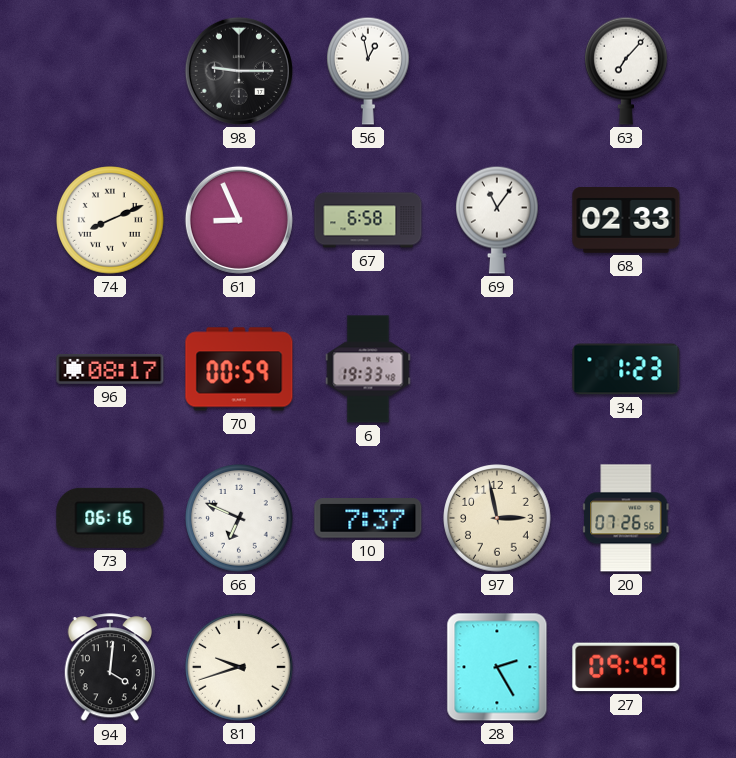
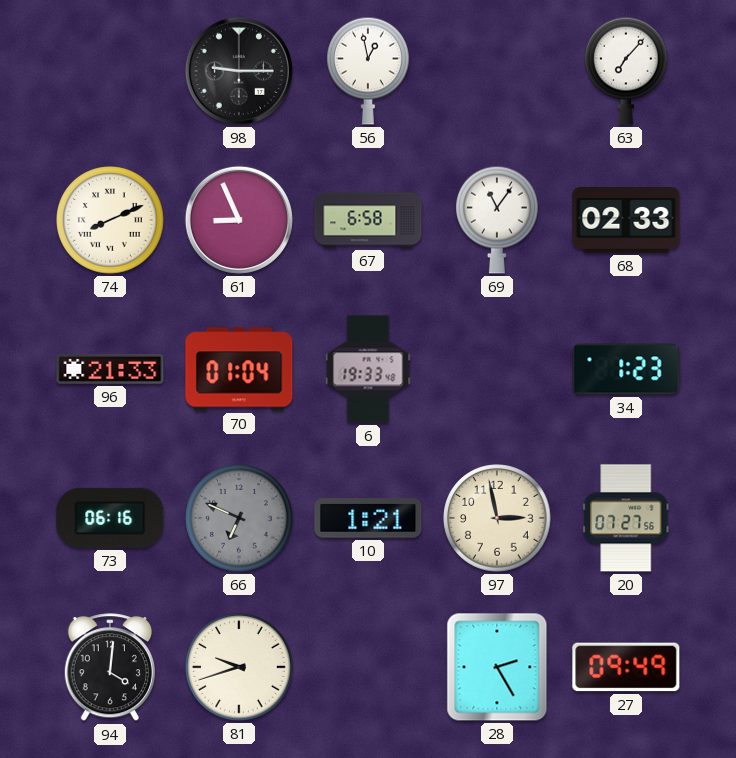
96: 08:17 -> 21:33
70: 00:59 -> 01:04
66 dial: white -> grey
10: 7:37 -> 1:21
20: 07:26 -> 07:27
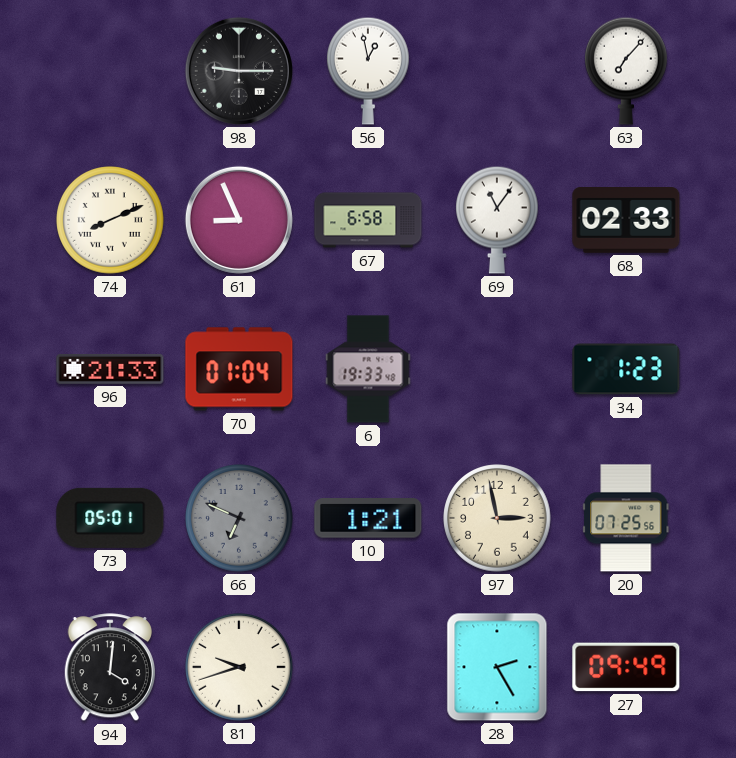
73: 06:16 -> 05:01
20: 07:27 -> 07:25
